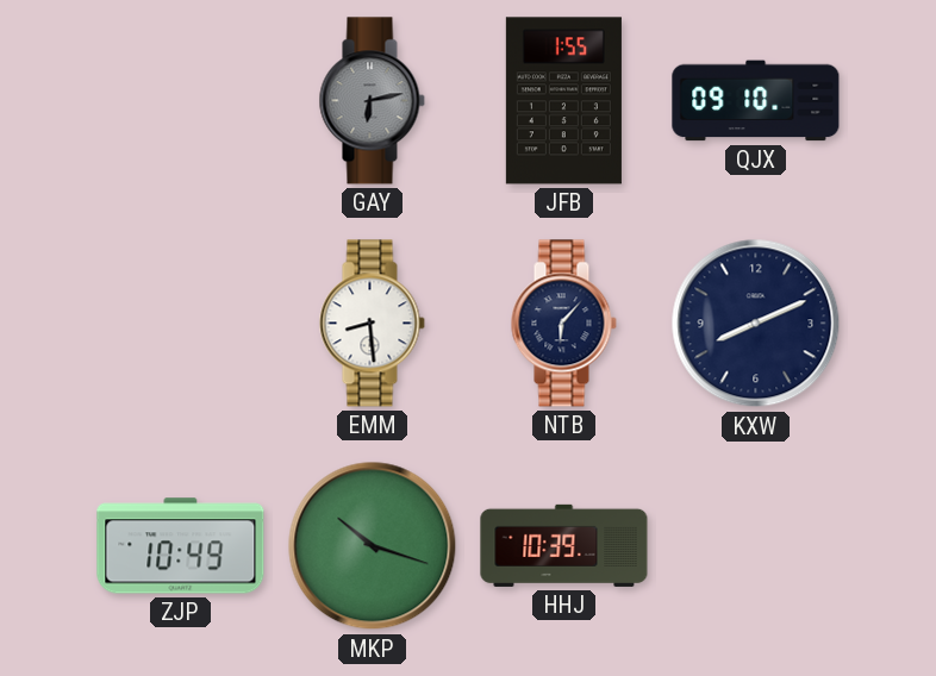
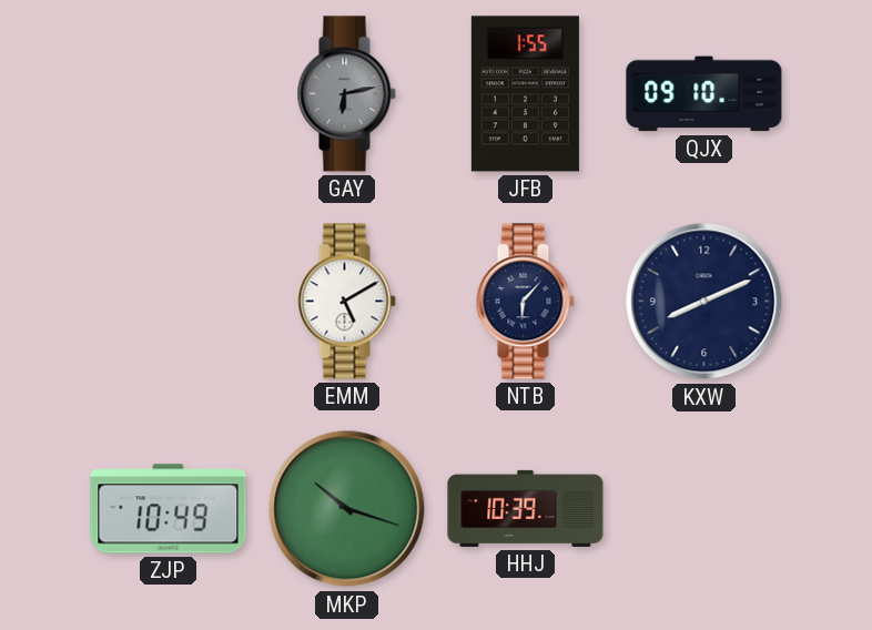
EMM: 8:29 -> 5:10
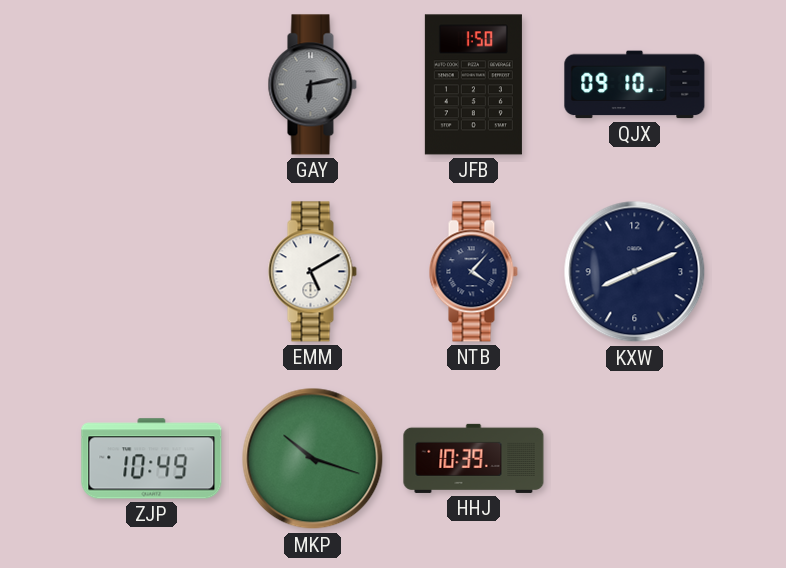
JFB: 1:55 -> 1:50
NTB: 6:07 -> 4:07
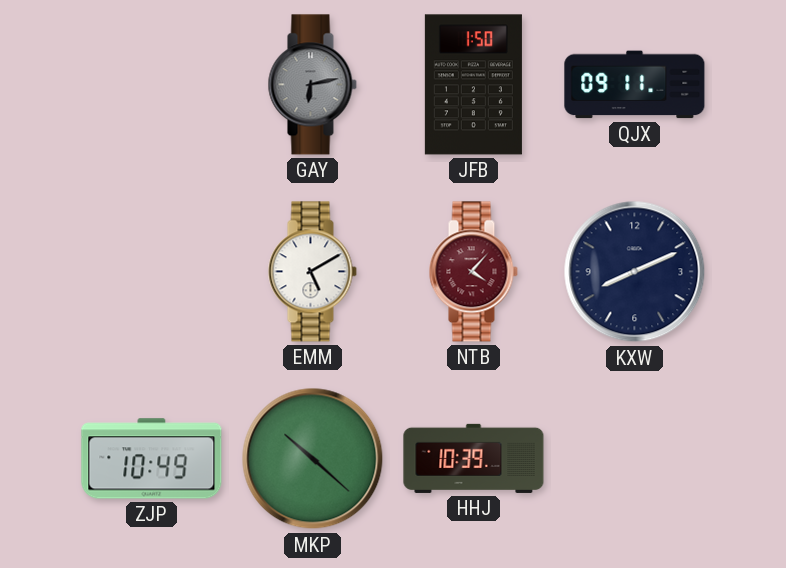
QJX: 09:10 -> 09:11
NTB dial: navy -> burgundy
MKP: 10:18 -> 10:22
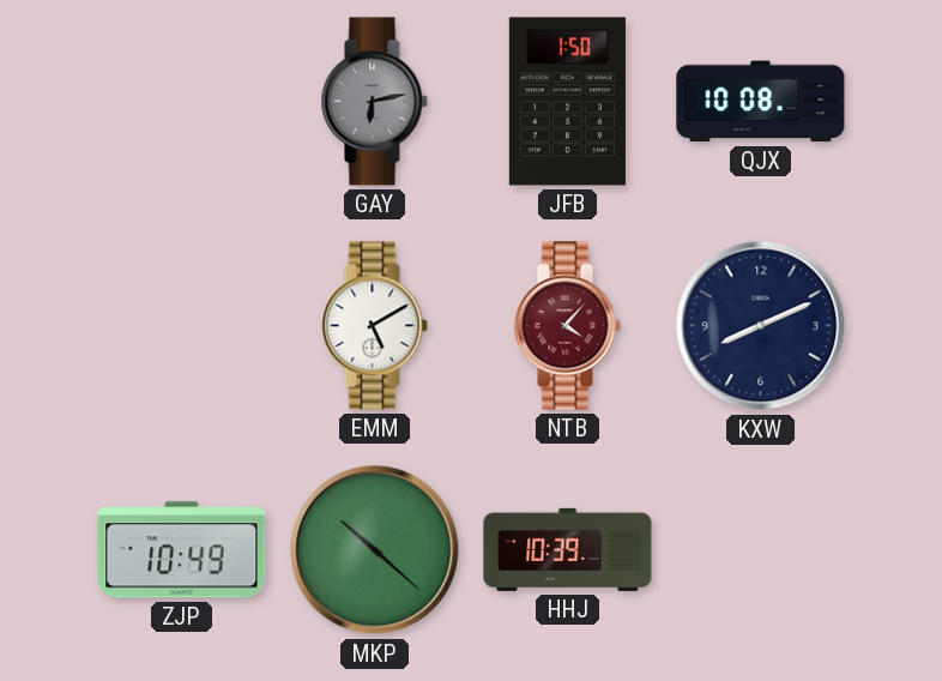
QJX: 09:11 -> 10:08
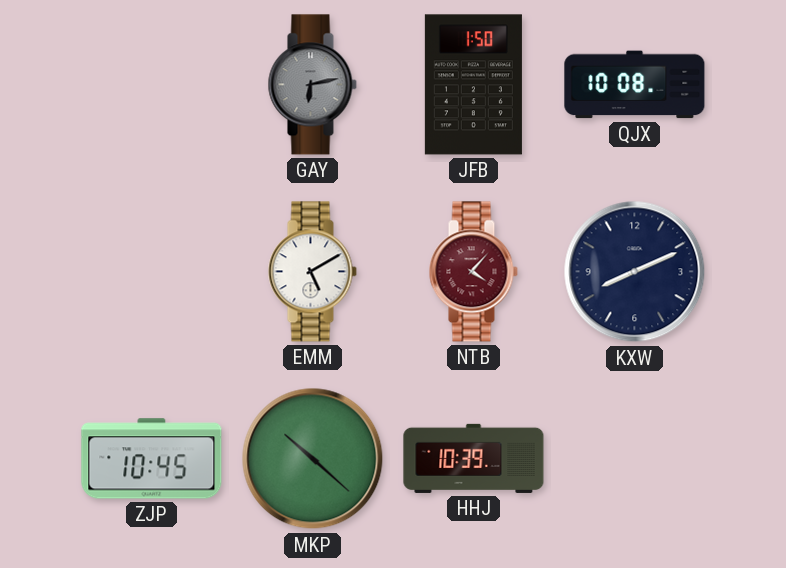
ZJP: 10:49 -> 10:45
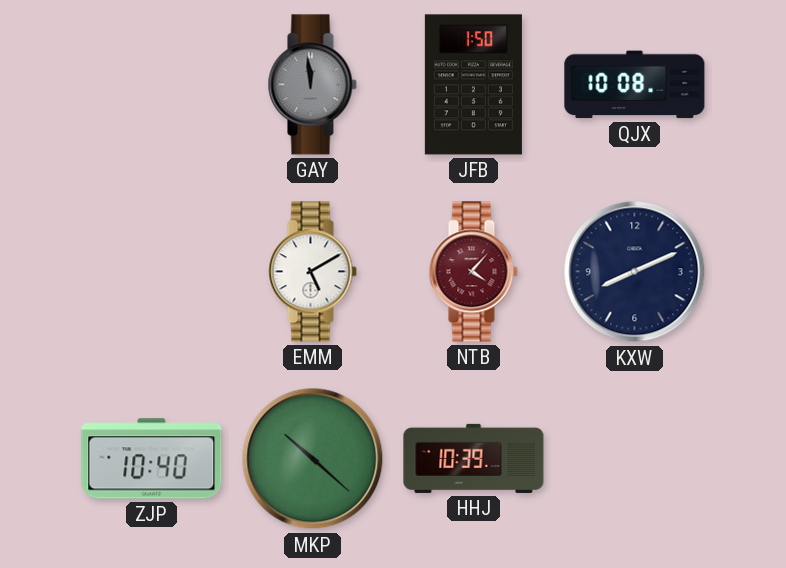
GAY: 6:13 -> 11:59
ZJP: 10:45 -> 10:40
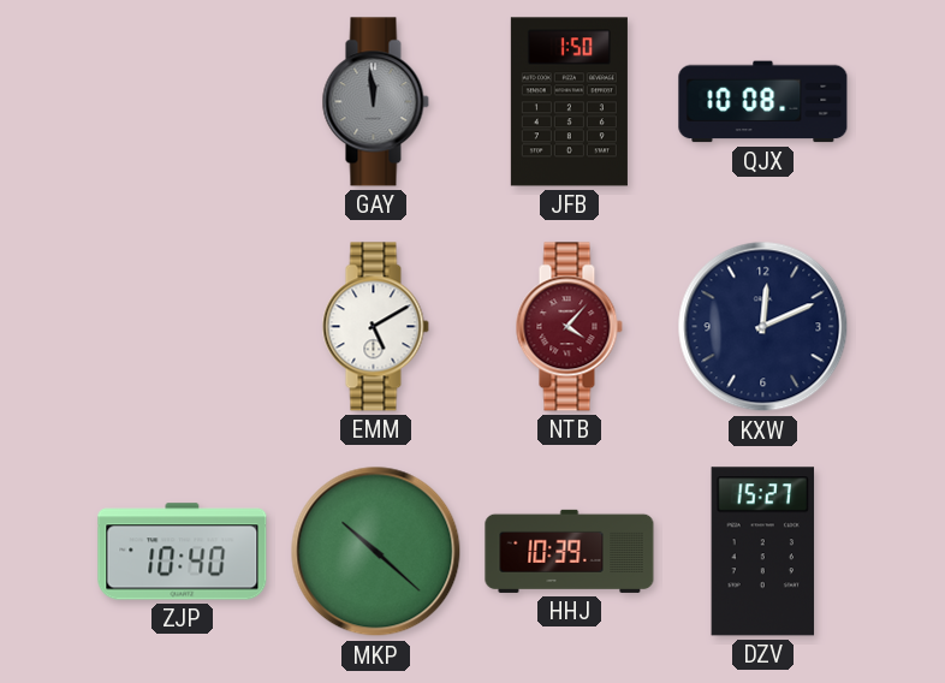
KXW: 8:11 -> 12:11
DZV: none -> 15:27
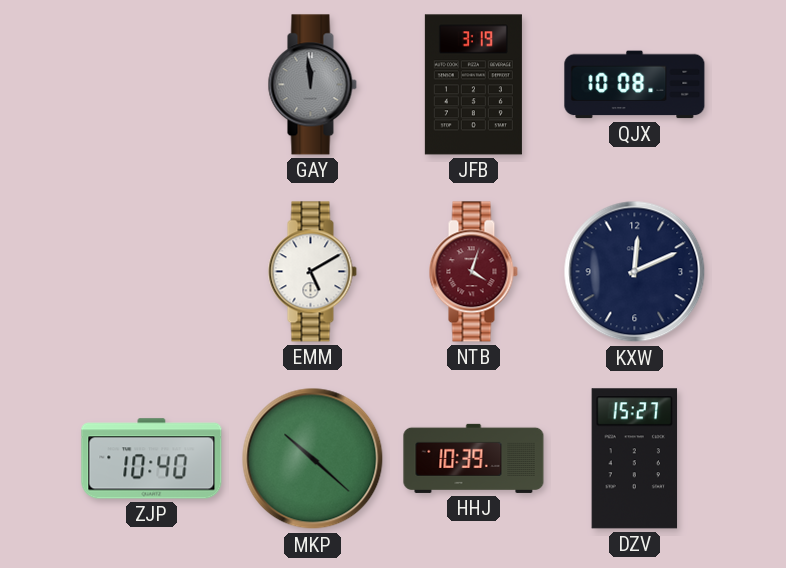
JFB: 1:50 -> 3:19
NTB: 4:07 -> 4:03
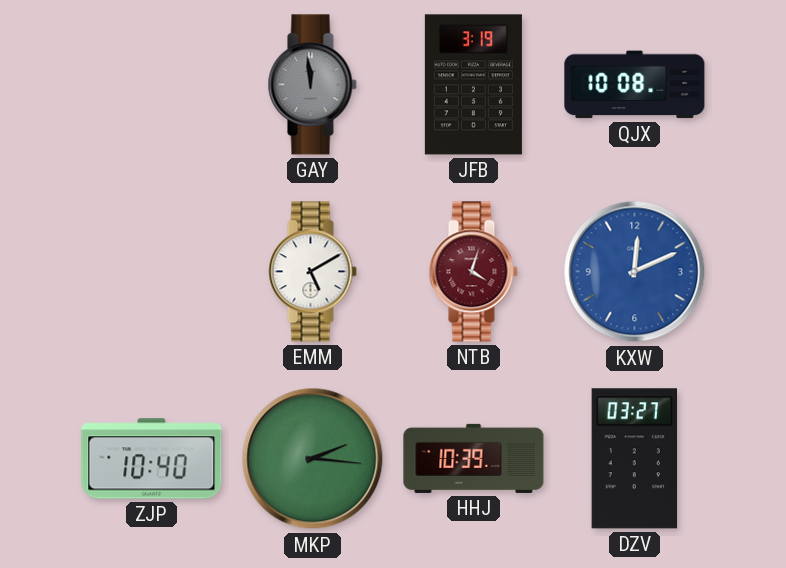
KXW dial: navy -> blue
MKP: 10:22 -> 2:16
DZV: 15:27 -> 03:27
